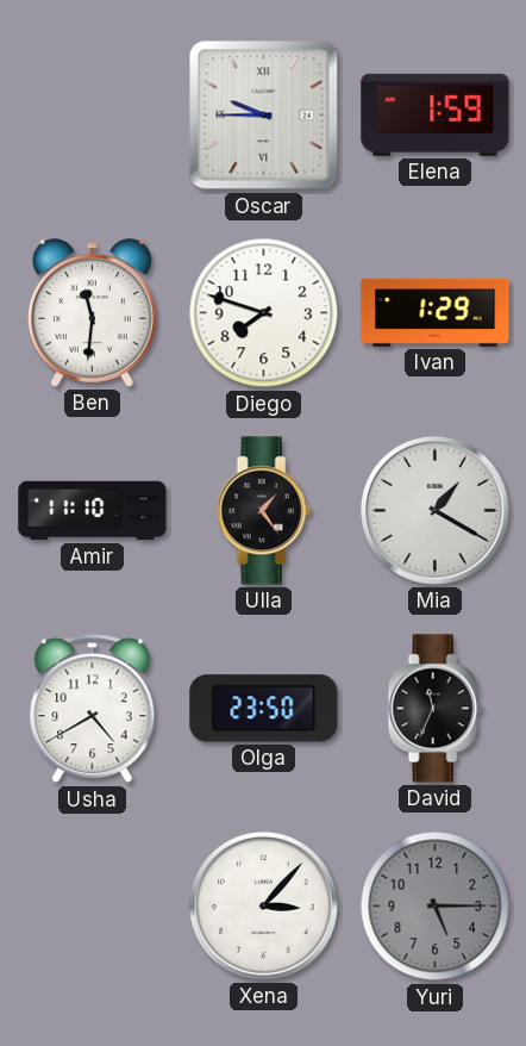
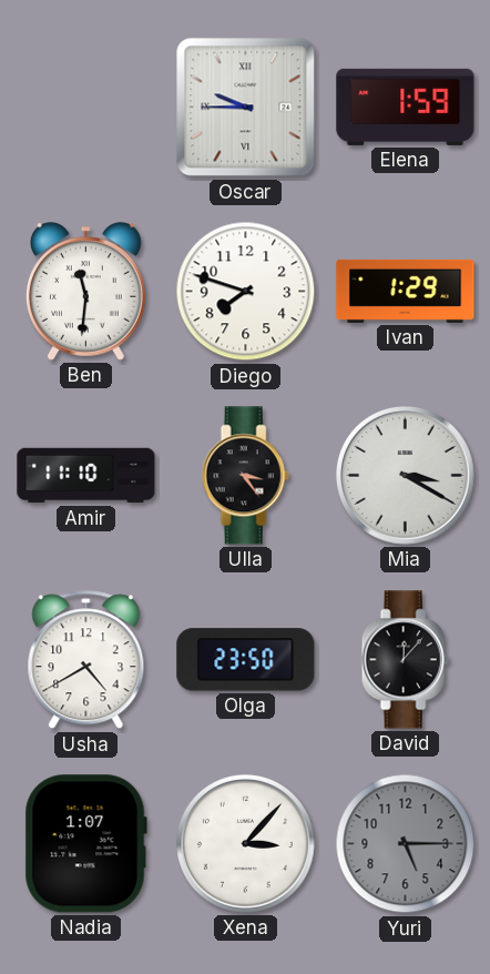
Ulla: 1:24 -> 3:24
Mia: 1:20 -> 3:20
David: 11:34 -> 12:07
Nadia: none -> 1:07
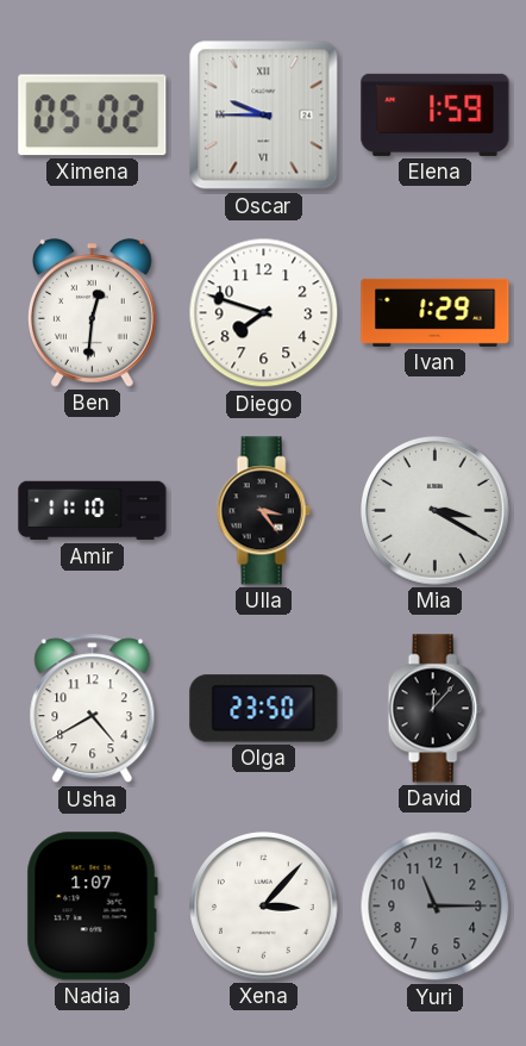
Ximena: none -> 05:02
Ben: 11:31 -> 12:31
Yuri: 5:15 -> 11:15
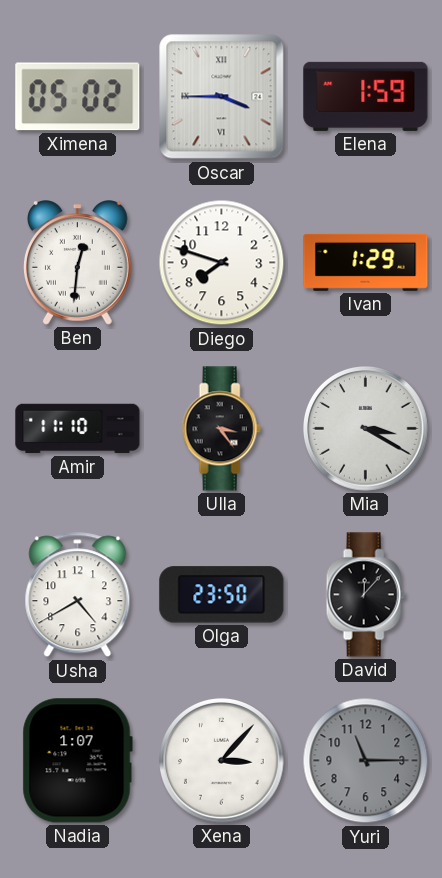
Oscar: 9:45 -> 3:45
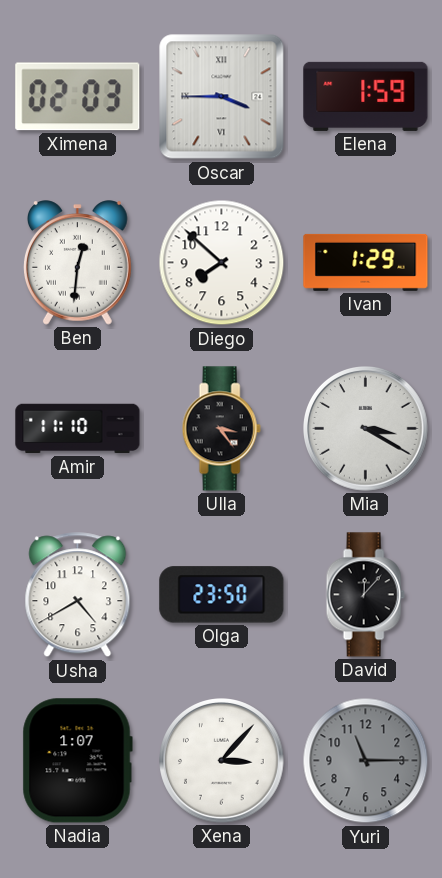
Ximena: 05:02 -> 02:03
Diego: 7:48 -> 7:52
